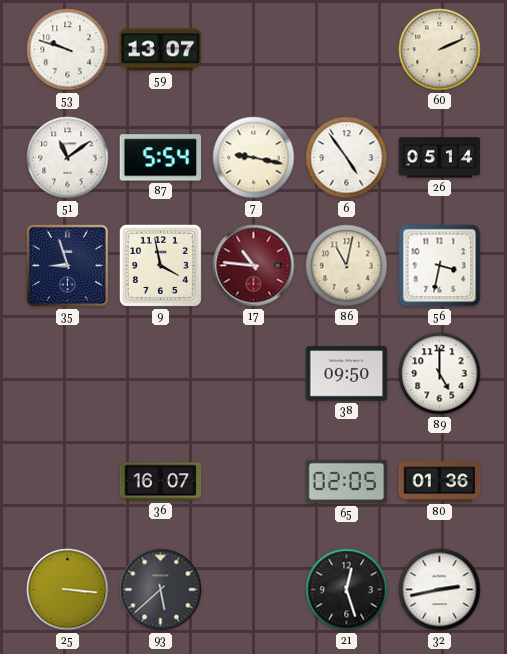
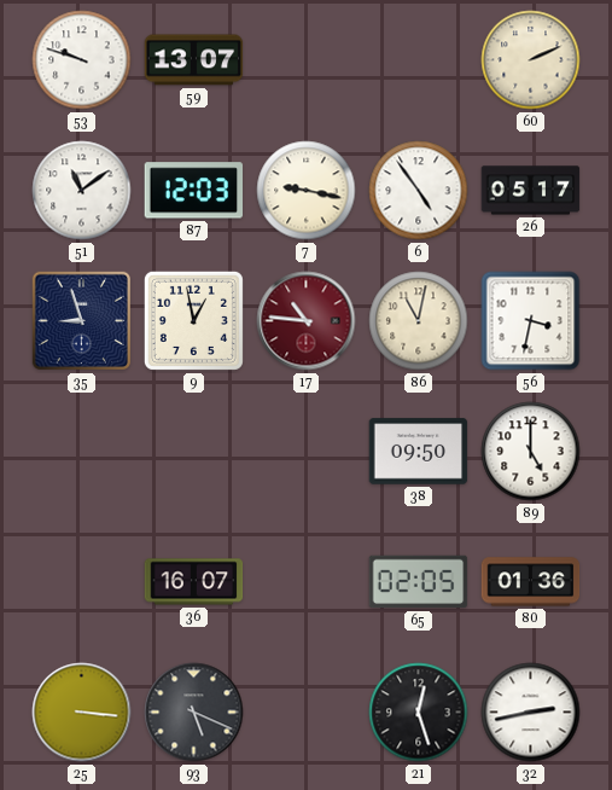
87: 5:54 -> 12:03
26: 05:14 -> 05:17
9: 3:58 -> 12:58
93: 5:38 -> 5:19
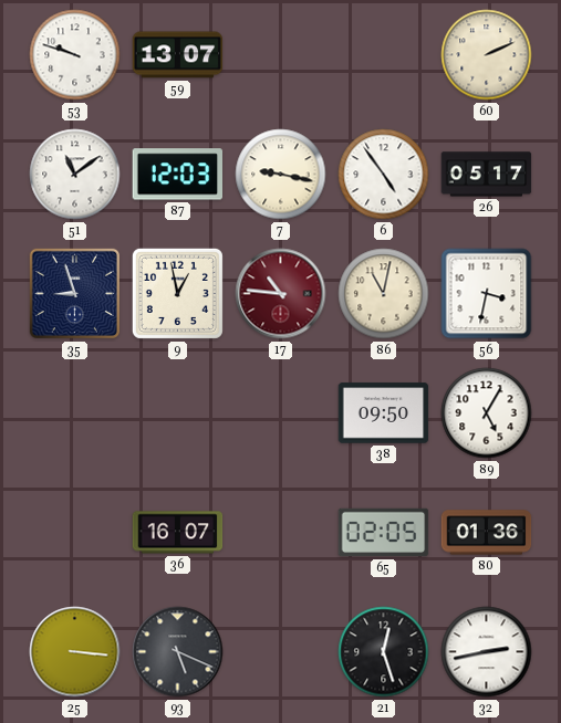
89: 5:00 -> 5:05
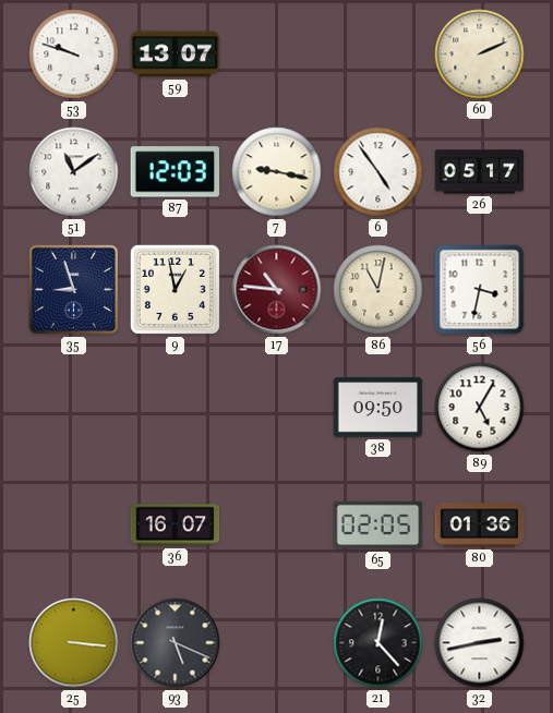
21: 12:27 -> 12:23
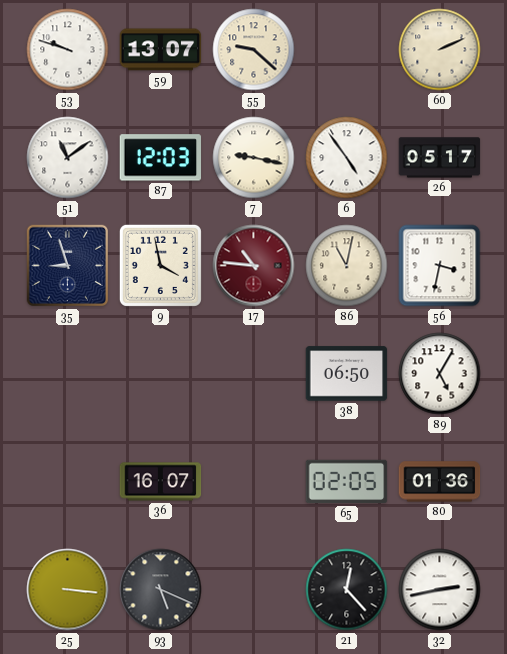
55: none -> 9:22
9: 12:58 -> 3:58
38: 09:50 -> 06:50
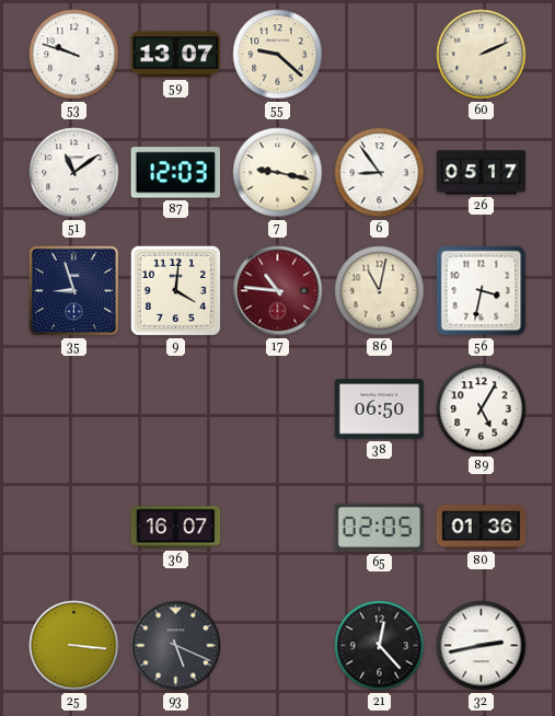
6: 4:54 -> 8:54
9: 3:58 -> 4:01
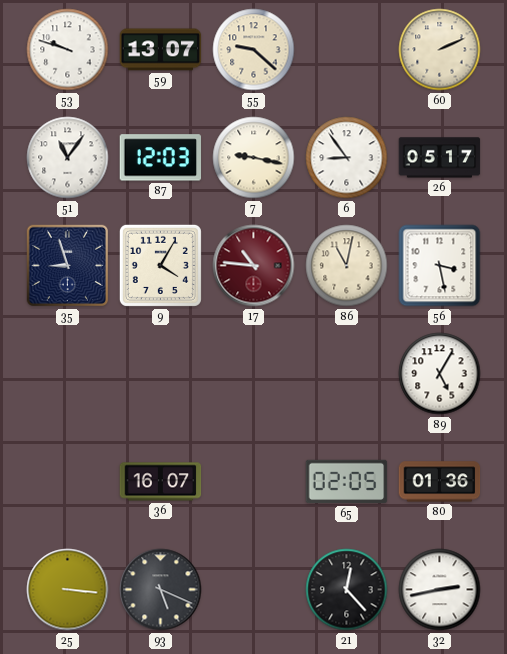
51: 11:09 -> 11:06
9: 4:01 -> 4:05
56: 3:32 -> 3:28
38: 06:50 -> none
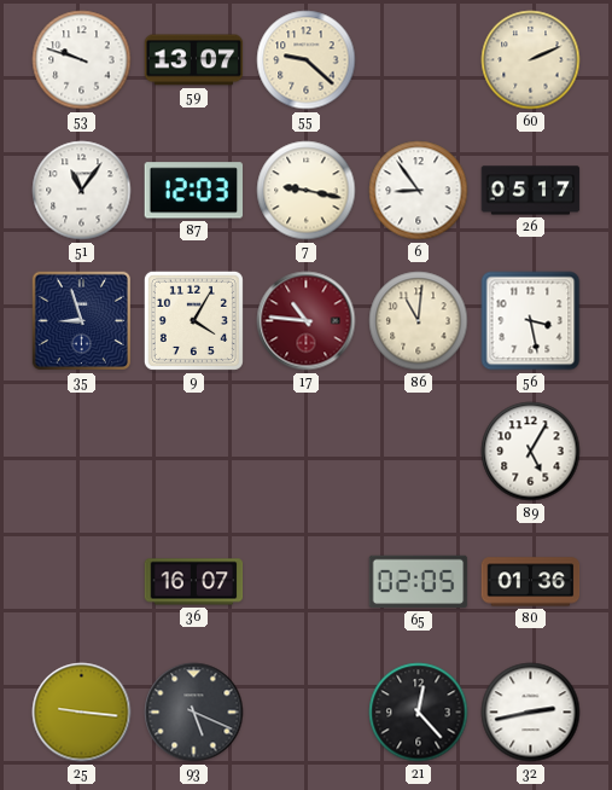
86: 11:02 -> 11:01
25: 3:16 -> 9:16
